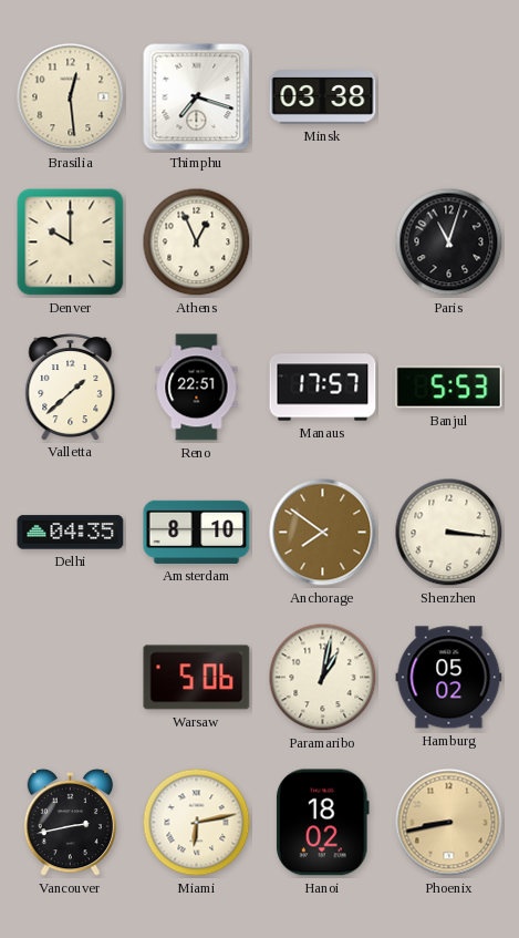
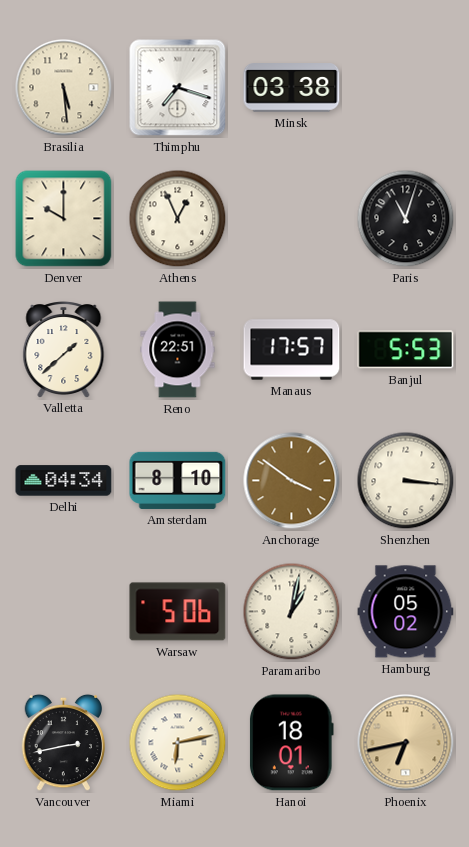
Brasilia: 12:29 -> 5:29
Delhi: 04:35 -> 04:34
Anchorage: 7:51 -> 3:51
Hanoi: 18:02 -> 18:01
Phoenix: 8:43 -> 6:43
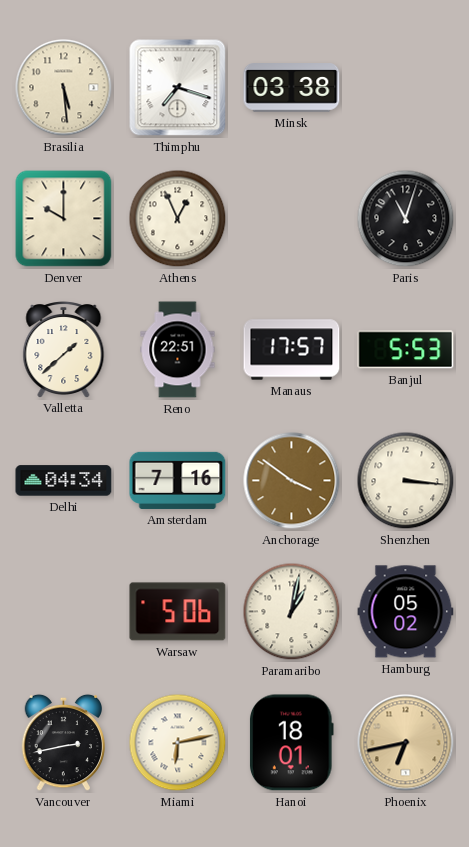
Amsterdam: 8:10 -> 7:16
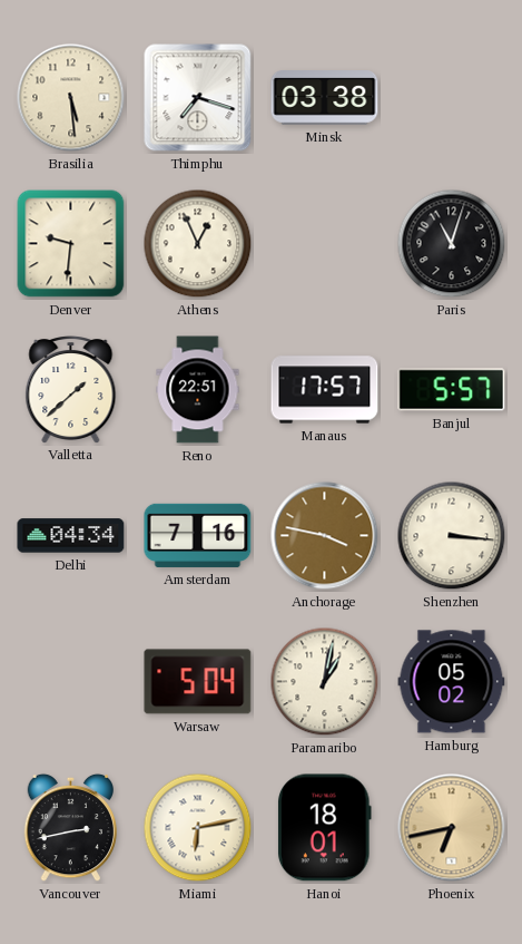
Denver: 10:00 -> 9:31
Banjul: 5:53 -> 5:57
Anchorage: 3:51 -> 3:47
Warsaw: 5:06 -> 5:04
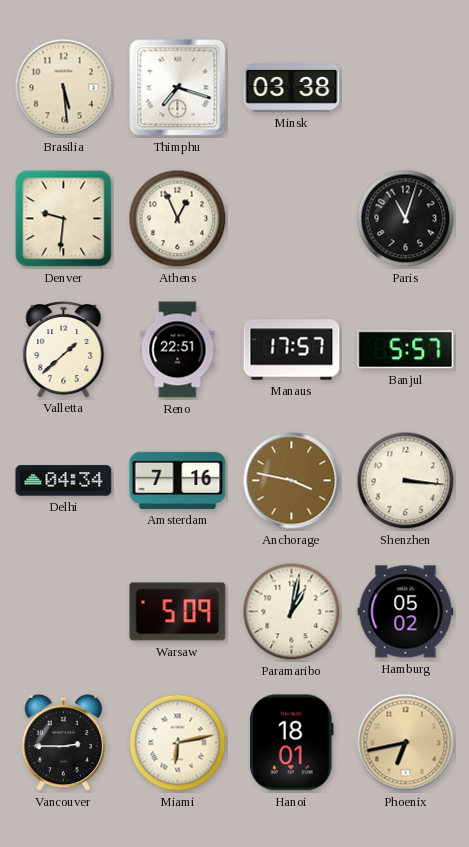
Warsaw: 5:04 -> 5:09
Vancouver: 2:43 -> 2:45
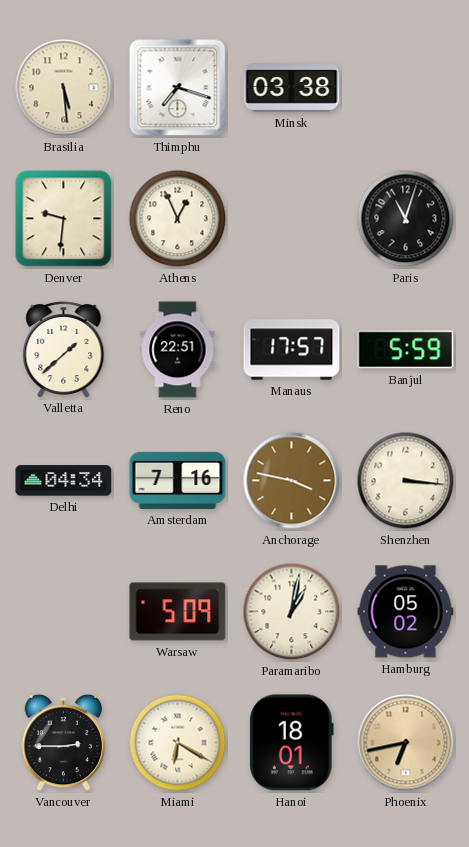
Banjul: 5:57 -> 5:59
Miami: 6:13 -> 6:20
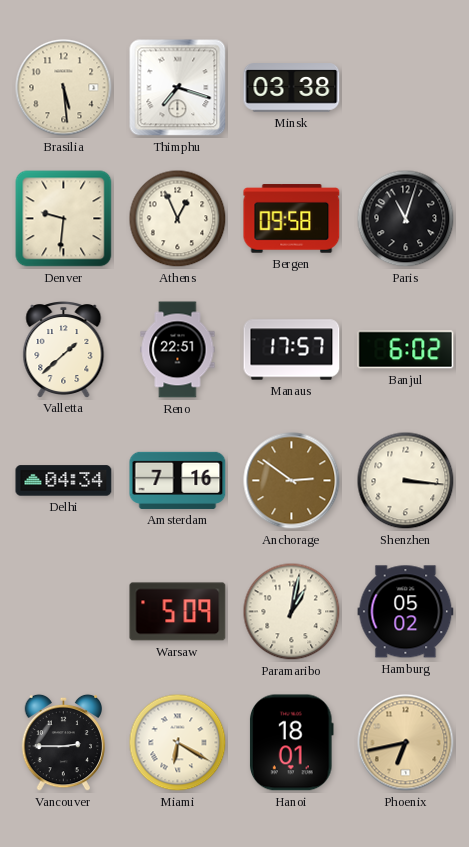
Bergen: none -> 09:58
Banjul: 5:59 -> 6:02
Anchorage: 3:47 -> 2:51
